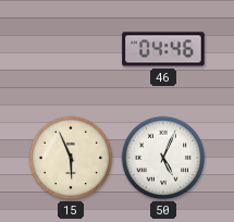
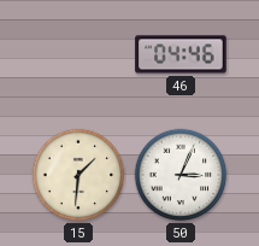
15: 5:56 -> 1:31
50: 5:04 -> 3:04
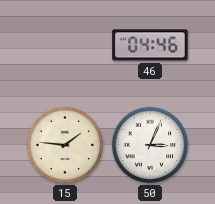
15: 1:31 -> 1:46
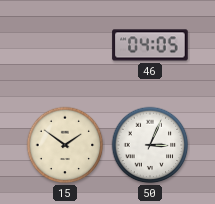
46: 04:46 -> 04:05
15: 1:46 -> 1:51
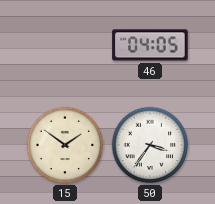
50: 3:04 -> 3:36
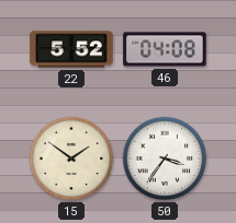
22: none -> 5:52
46: 04:05 -> 04:08
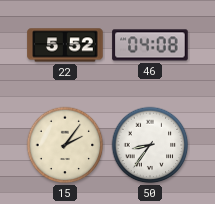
15: 1:51 -> 2:06
50: 3:36 -> 8:36
